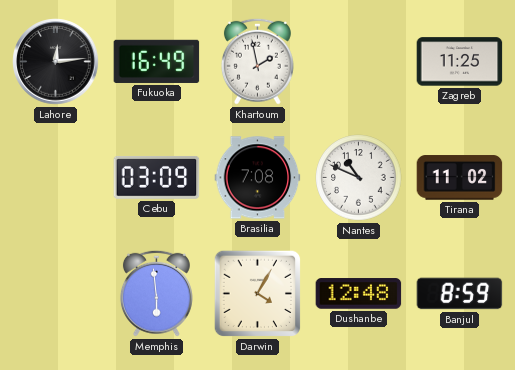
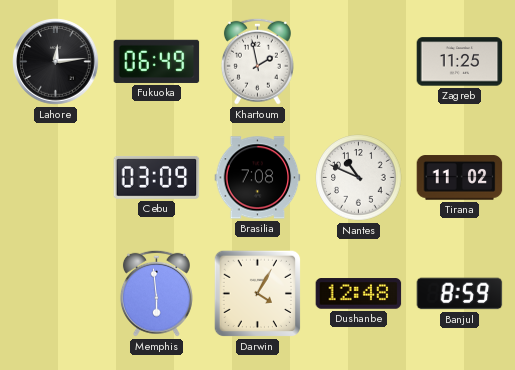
Fukuoka: 16:49 -> 06:49
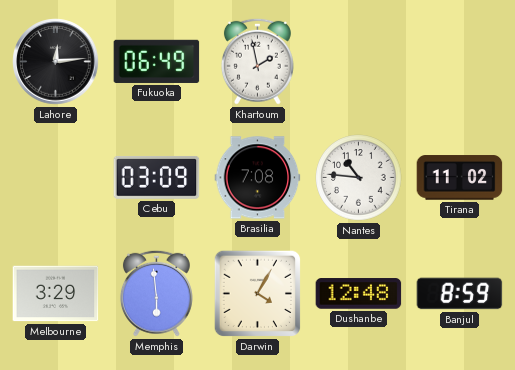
Zagreb: 11:25 -> none
Nantes: 10:49 -> 10:46
Melbourne: none -> 3:29
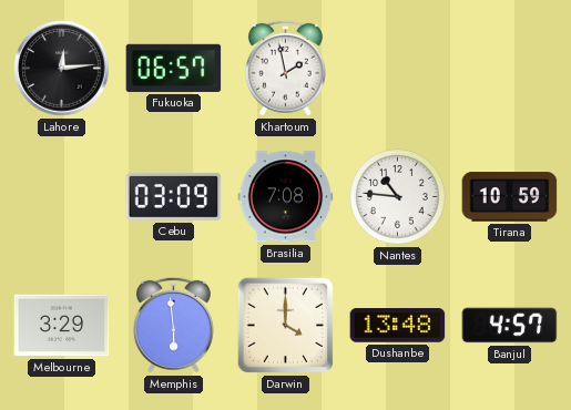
Fukuoka: 06:49 -> 06:57
Tirana: 11:02 -> 10:59
Darwin: 4:05 -> 4:00
Dushanbe: 12:48 -> 13:48
Banjul: 8:59 -> 4:57
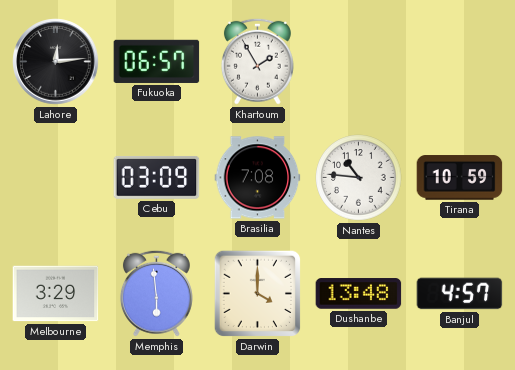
Khartoum: 1:58 -> 1:55
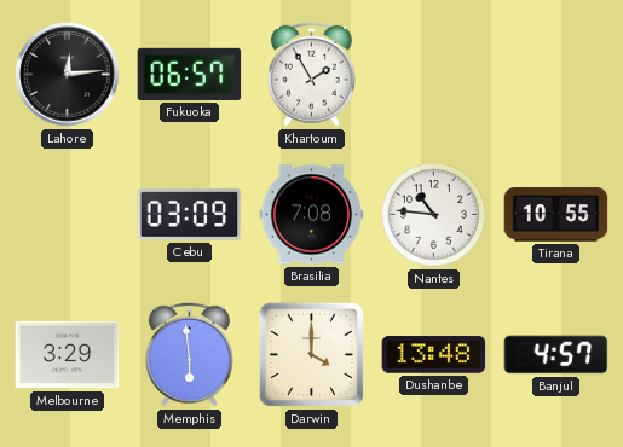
Tirana: 10:59 -> 10:55
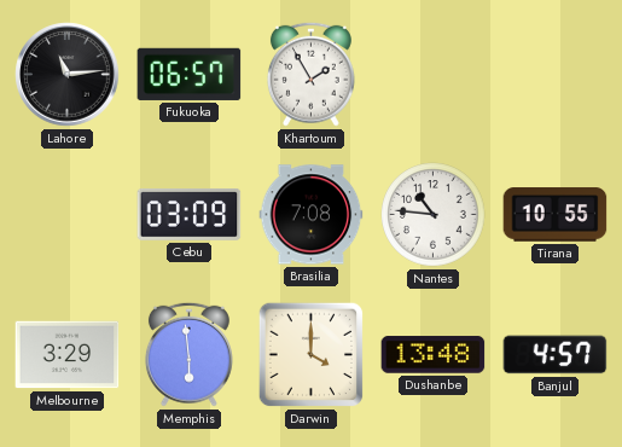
Lahore: 12:14 -> 11:14
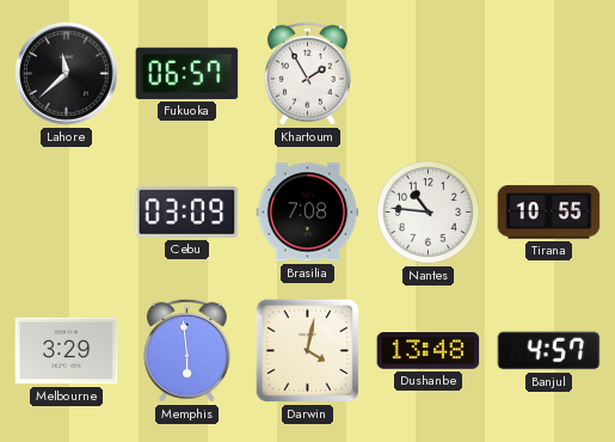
Lahore: 11:14 -> 11:38
Darwin: 4:00 -> 4:02
